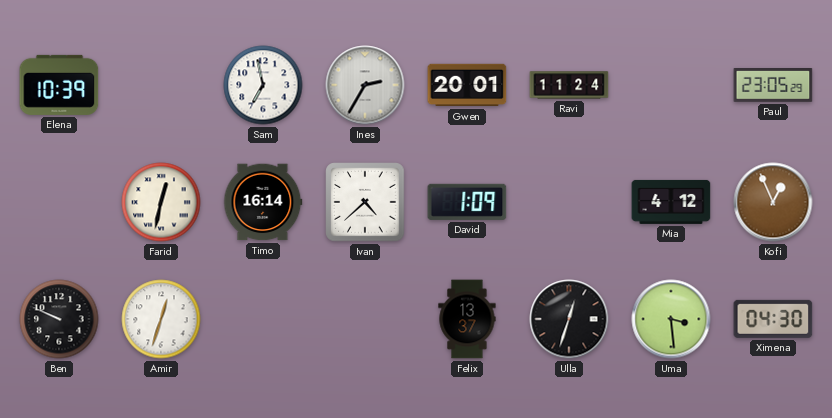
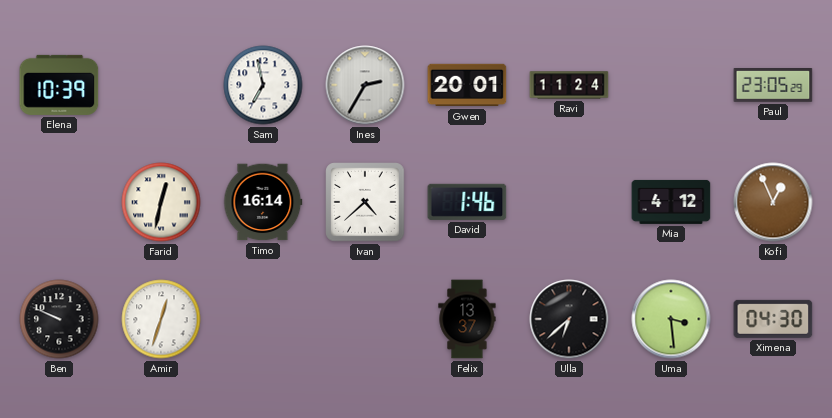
David: 1:09 -> 1:46
Ulla: 12:33 -> 6:38
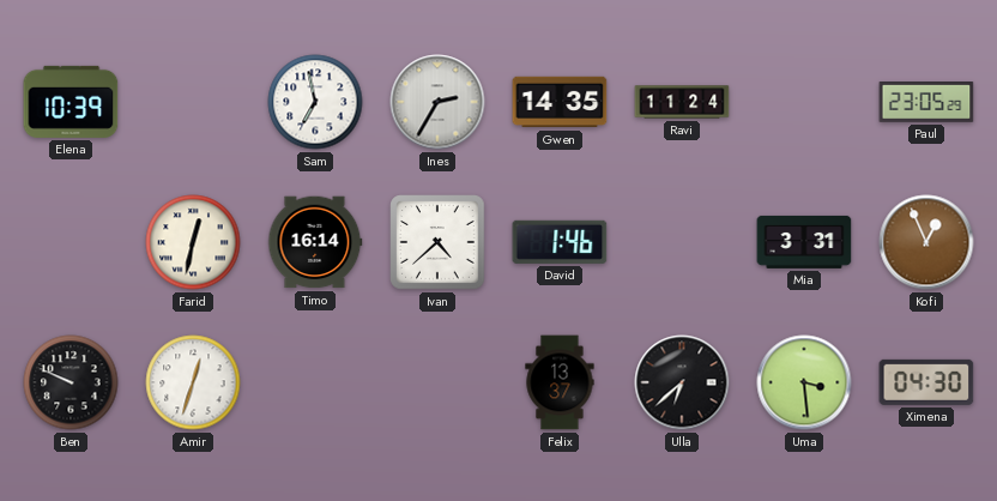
Gwen: 20:01 -> 14:35
Mia: 4:12 -> 3:31
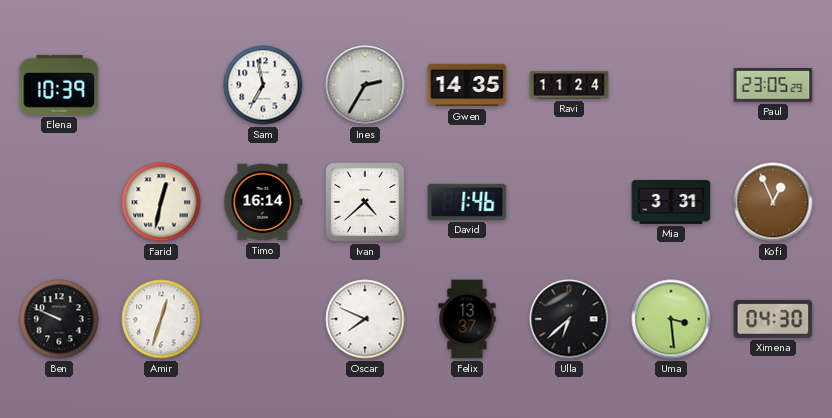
Oscar: none -> 7:49
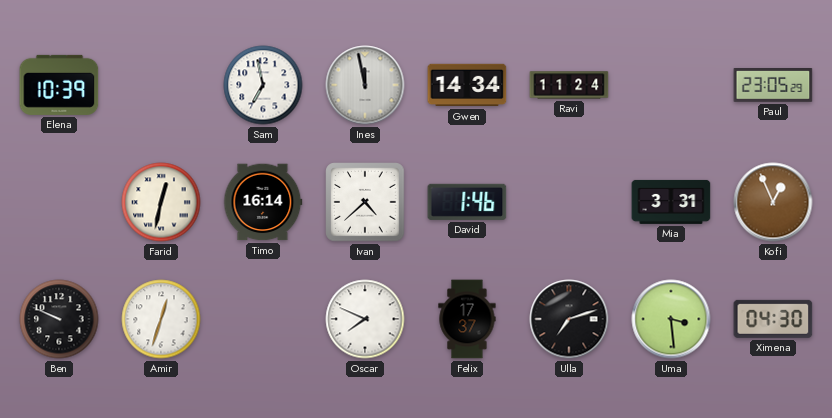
Ines: 2:35 -> 11:58
Gwen: 14:35 -> 14:34
Felix: 13:37 -> 17:37
Ulla: 6:38 -> 7:12
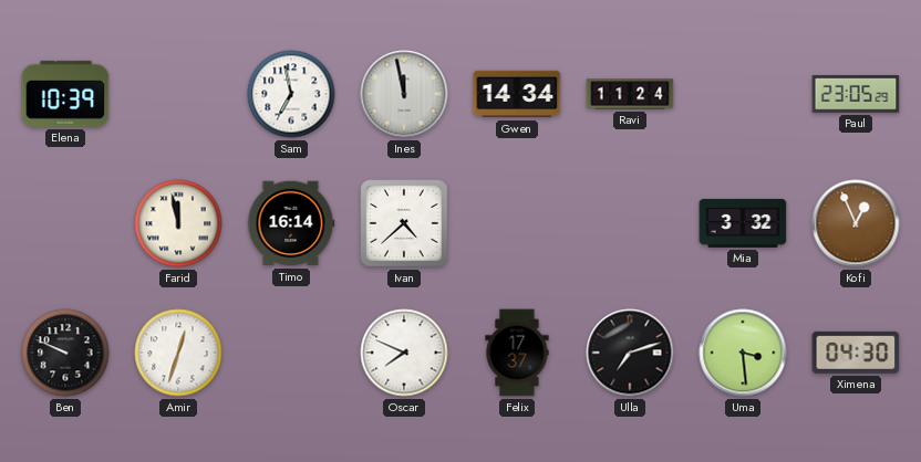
Farid: 12:32 -> 11:58
David: 1:46 -> none
Mia: 3:31 -> 3:32
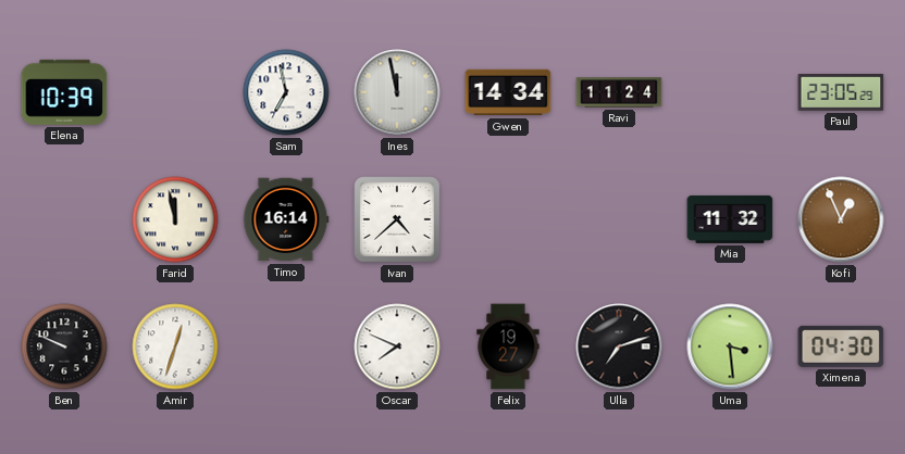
Mia: 3:32 -> 11:32
Felix: 17:37 -> 19:27
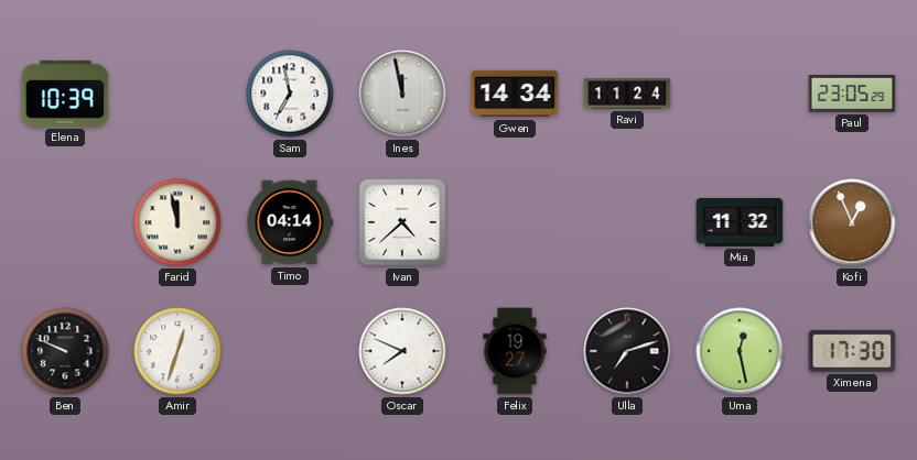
Timo: 16:14 -> 04:14
Uma: 3:29 -> 12:28
Ximena: 04:30 -> 17:30
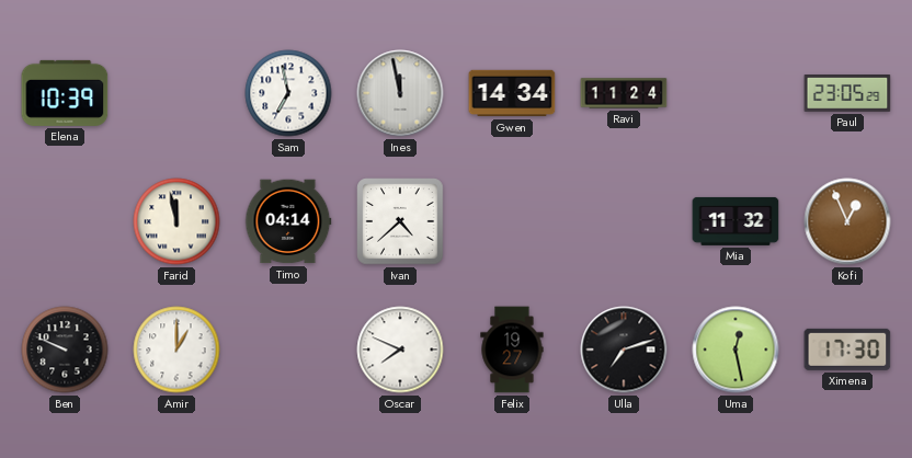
Amir: 12:33 -> 1:00
